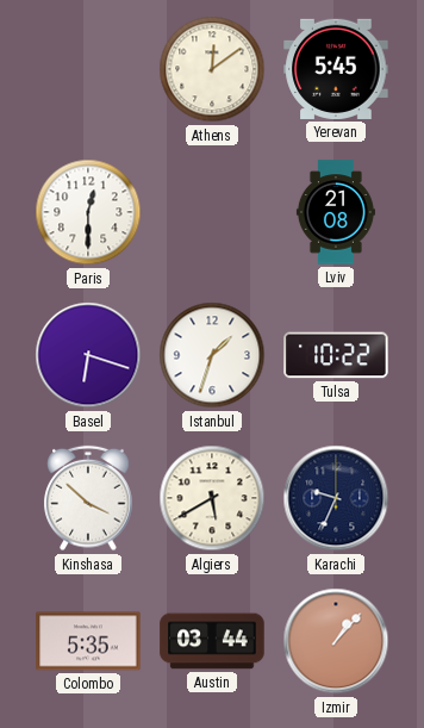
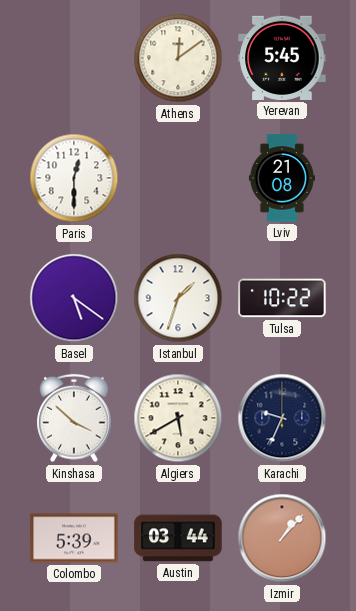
Basel: 6:18 -> 5:21
Colombo: 5:35 -> 5:39
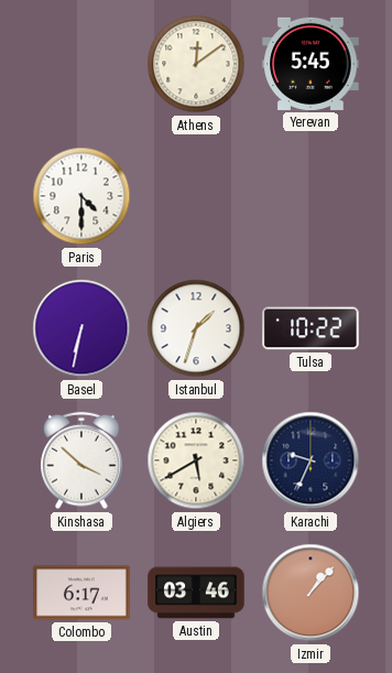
Paris: 12:30 -> 4:30
Lviv: 21:08 -> none
Basel: 5:21 -> 6:32
Colombo: 5:39 -> 6:17
Austin: 03:44 -> 03:46
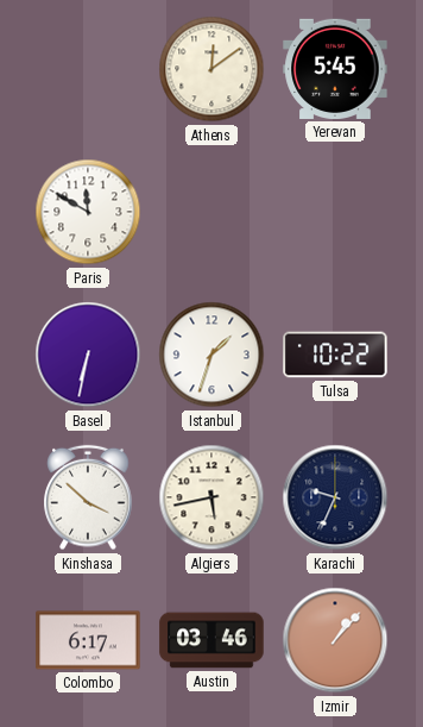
Paris: 4:30 -> 11:50
Algiers: 5:40 -> 5:43
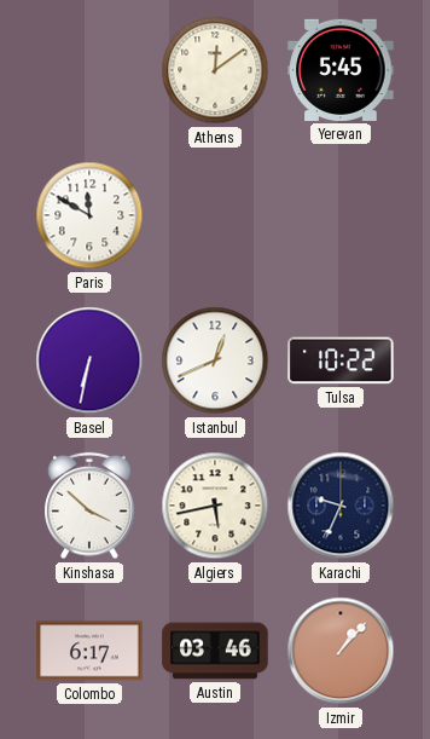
Istanbul: 1:33 -> 12:41
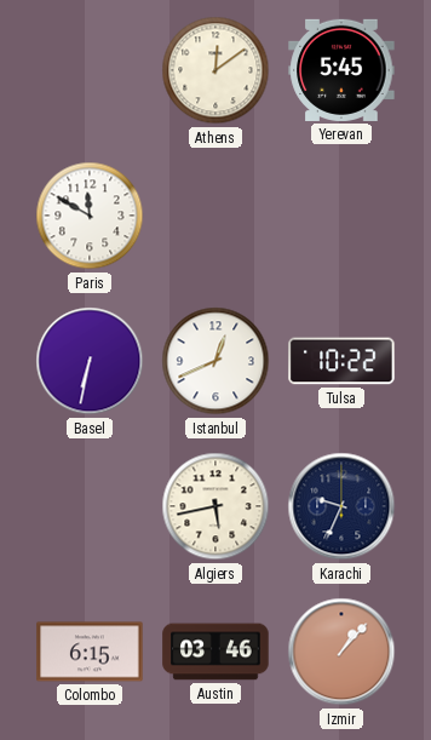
Kinshasa: 3:52 -> none
Colombo: 6:17 -> 6:15
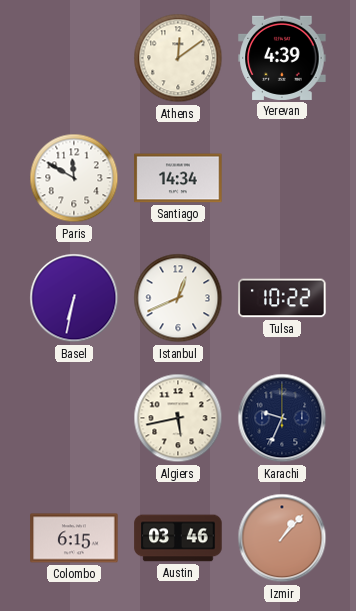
Yerevan: 5:45 -> 4:39
Santiago: none -> 14:34
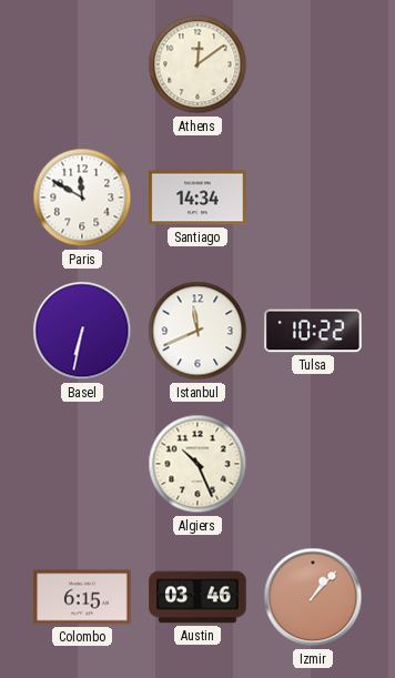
Yerevan: 4:39 -> none
Istanbul: 12:41 -> 11:41
Algiers: 5:43 -> 10:26
Karachi: 9:34 -> none
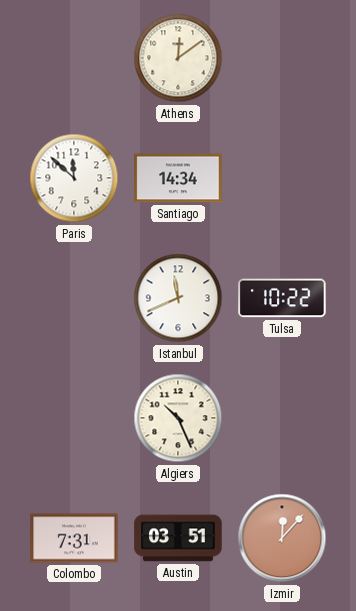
Paris: 11:50 -> 11:52
Basel: 6:32 -> none
Colombo: 6:15 -> 7:31
Austin: 03:46 -> 03:51
Izmir: 1:07 -> 12:07
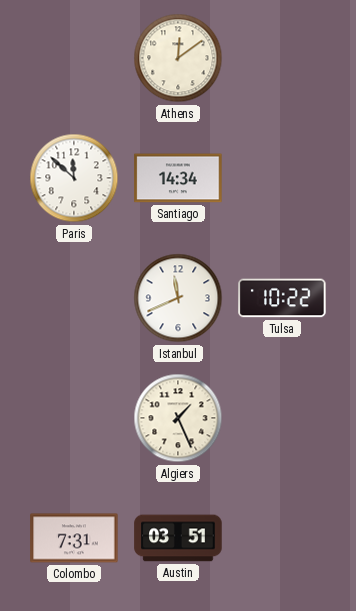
Algiers: 10:26 -> 1:26
Izmir: 12:07 -> none
